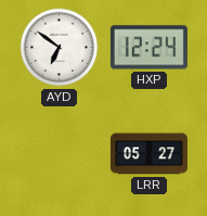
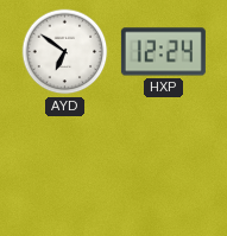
LRR: 05:27 -> none
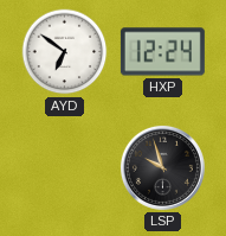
LSP: none -> 9:57
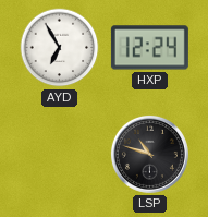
AYD: 6:51 -> 6:55
LSP: 9:57 -> 10:48
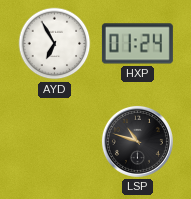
HXP: 12:24 -> 01:24
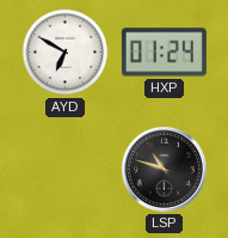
AYD: 6:55 -> 6:50
